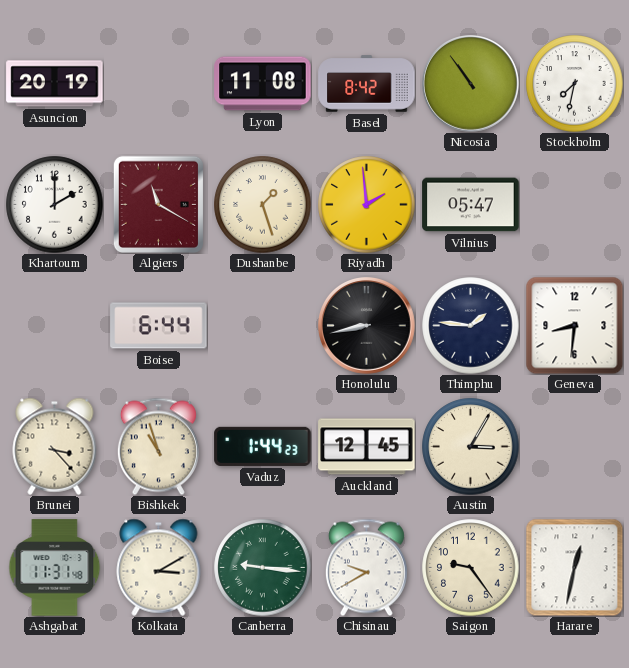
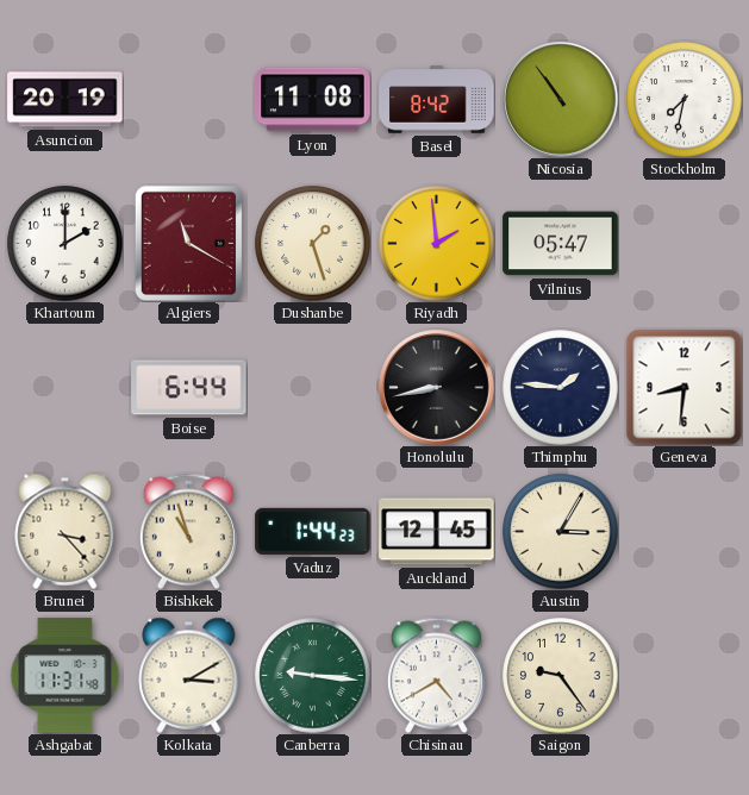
Chisinau: 9:40 -> 4:40
Harare: 12:32 -> none
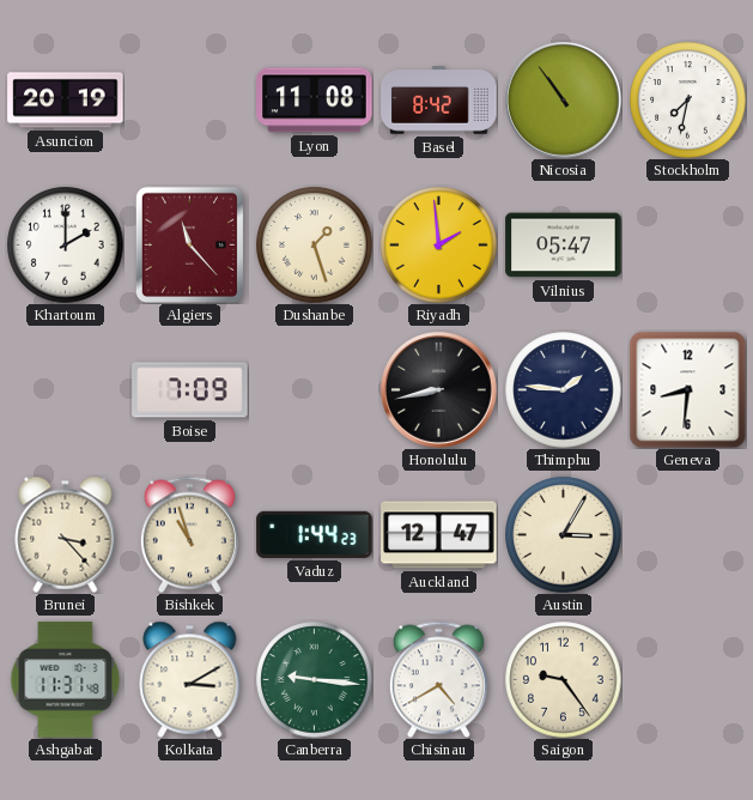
Algiers: 11:20 -> 11:23
Boise: 6:44 -> 7:09
Auckland: 12:45 -> 12:47
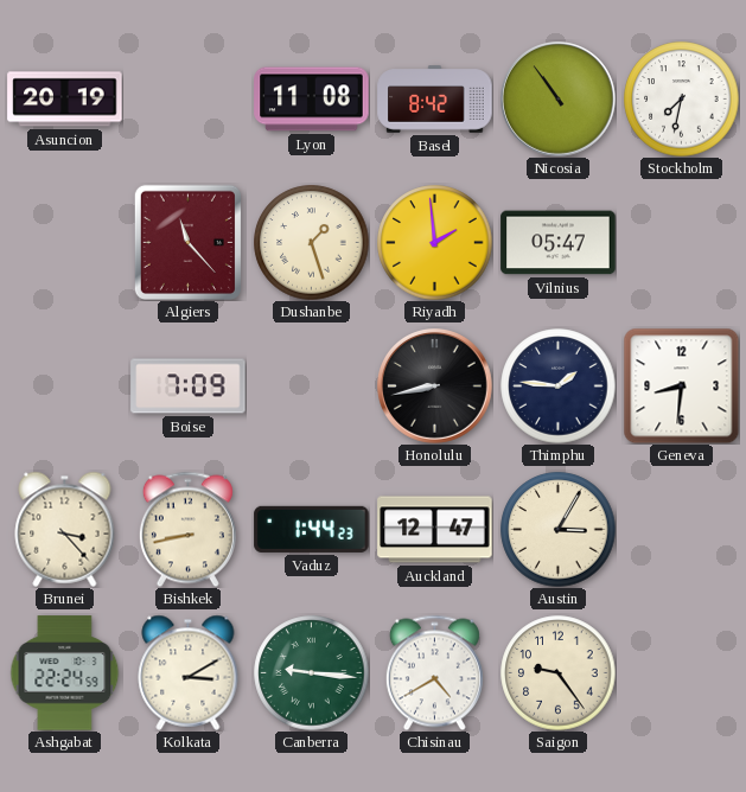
Khartoum: 2:00 -> none
Bishkek: 10:57 -> 8:43
Ashgabat: 11:31 -> 22:24
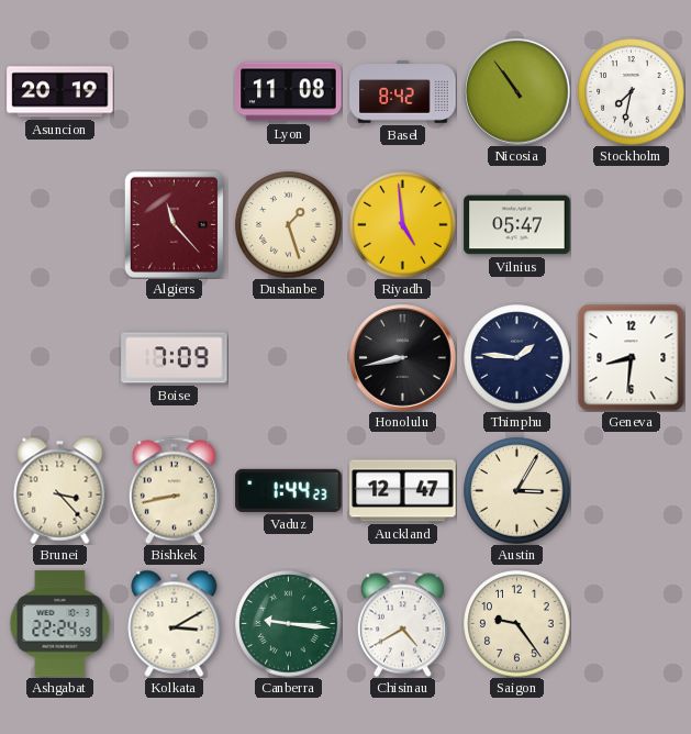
Riyadh: 1:59 -> 4:59
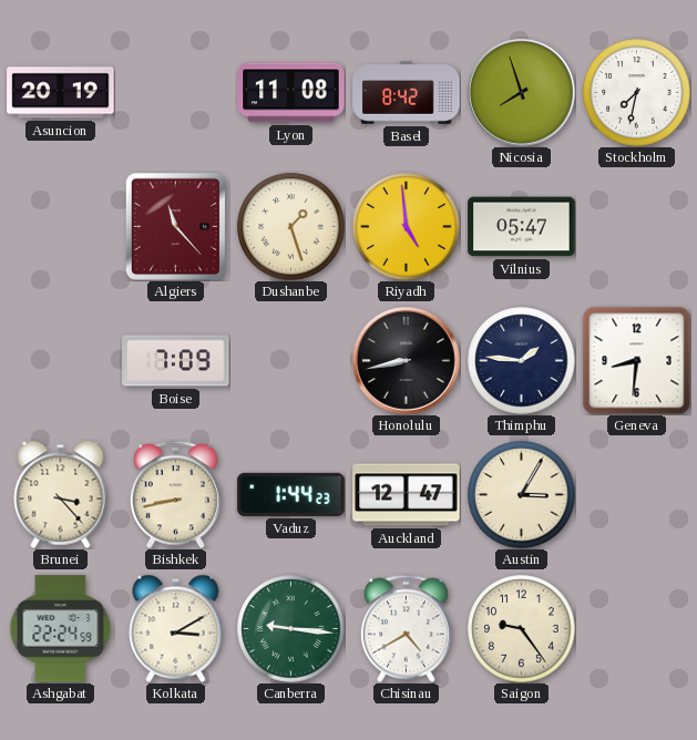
Nicosia: 10:54 -> 7:57
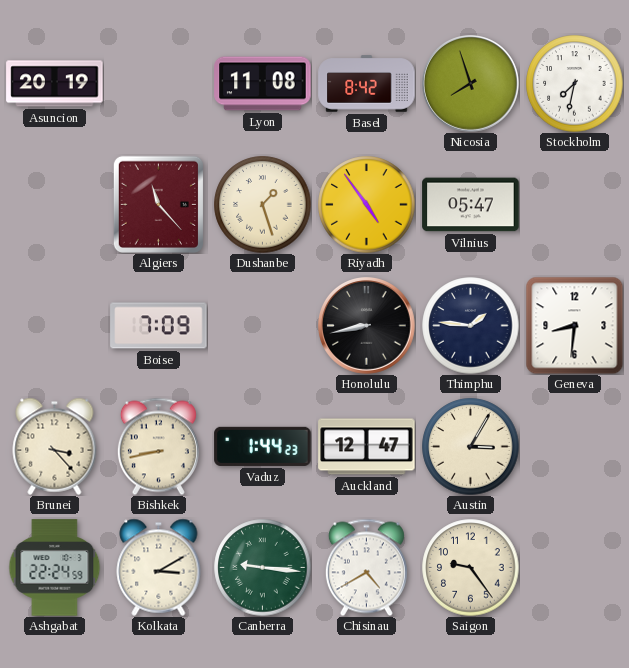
Riyadh: 4:59 -> 4:54
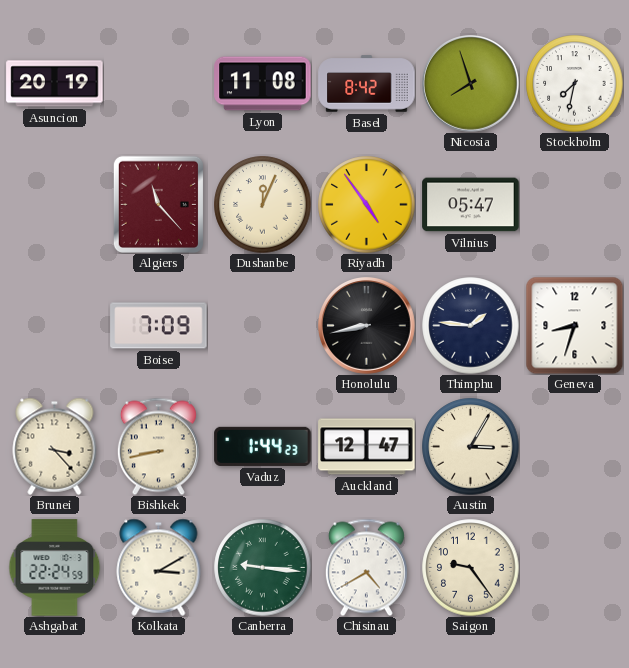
Dushanbe: 1:27 -> 12:04
Geneva: 8:31 -> 8:33
